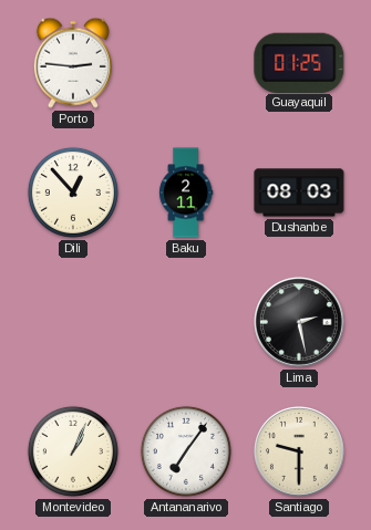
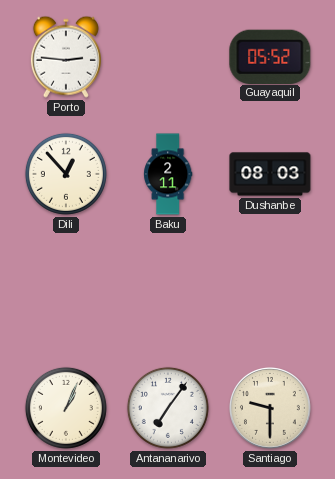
Guayaquil: 01:25 -> 05:52
Lima: 2:28 -> none
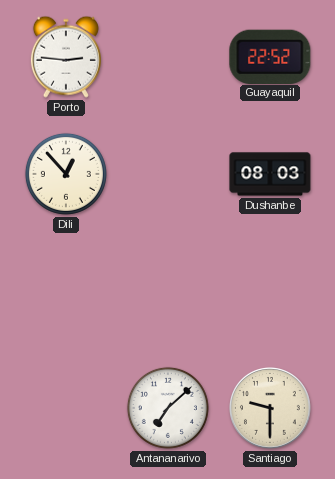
Guayaquil: 05:52 -> 22:52
Baku: 2:11 -> none
Montevideo: 1:04 -> none
Antananarivo: 7:06 -> 7:08
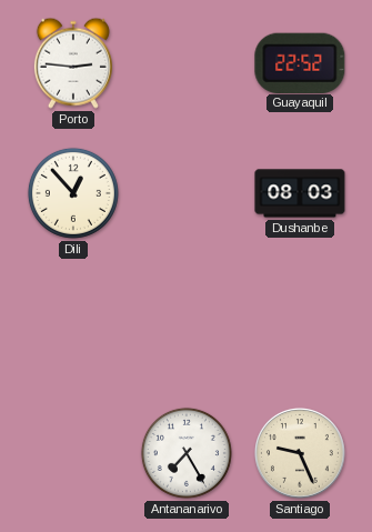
Antananarivo: 7:08 -> 7:25
Santiago: 9:30 -> 9:26
